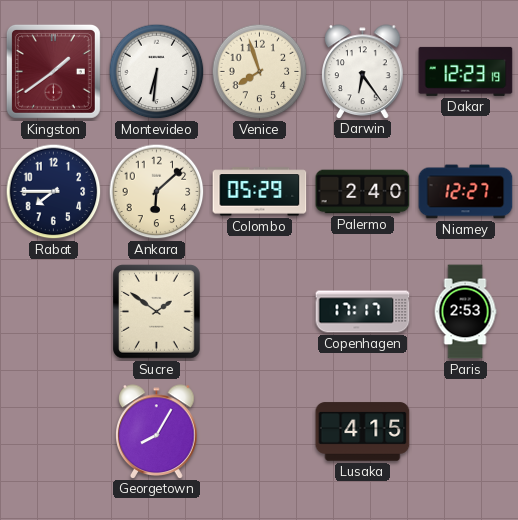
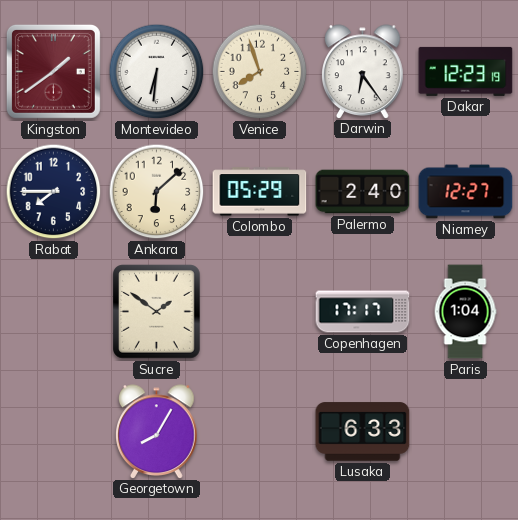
Paris: 2:53 -> 1:04
Lusaka: 4:15 -> 6:33
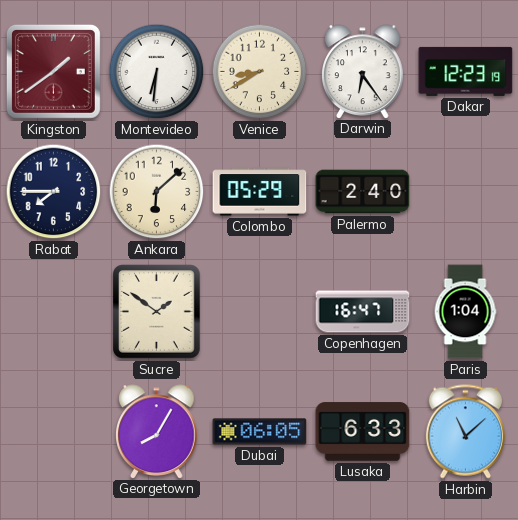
Venice: 7:57 -> 8:40
Niamey: 12:27 -> none
Copenhagen: 17:17 -> 16:47
Dubai: none -> 06:05
Harbin: none -> 11:08
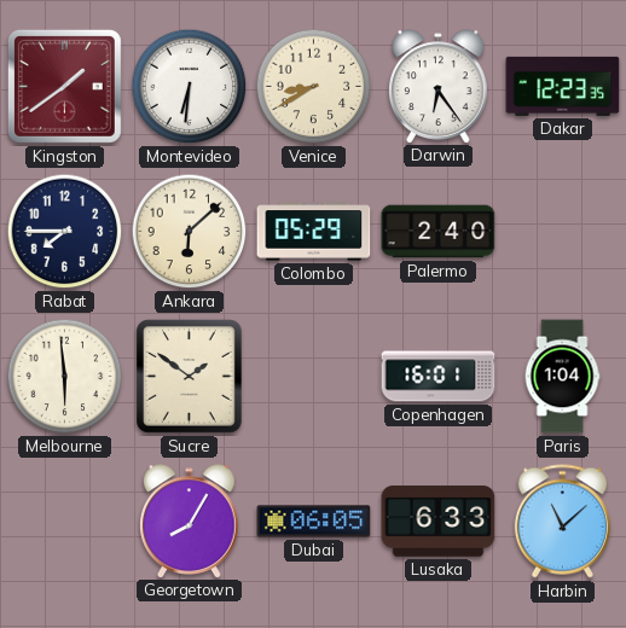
Dakar: 12:23:19 -> 12:23:35
Melbourne: none -> 5:59
Copenhagen: 16:47 -> 16:01
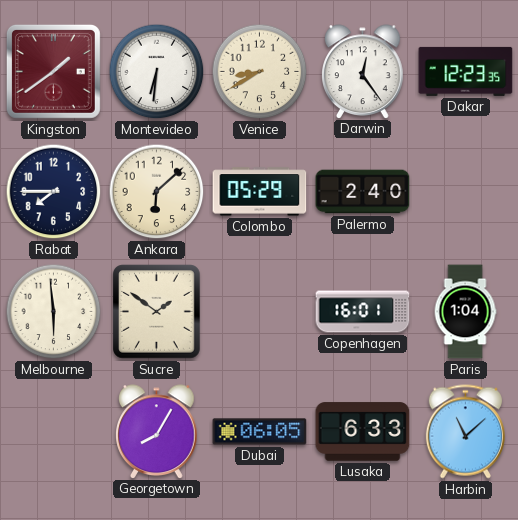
Darwin: 6:24 -> 12:24
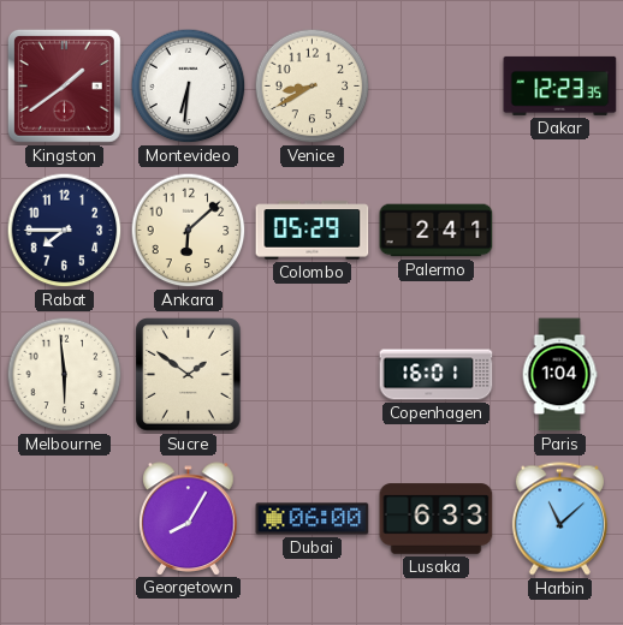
Darwin: 12:24 -> none
Palermo: 2:40 -> 2:41
Dubai: 06:05 -> 06:00
